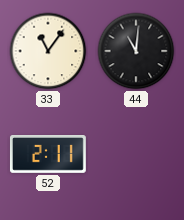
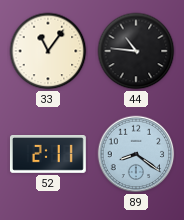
44: 11:01 -> 10:46
89: none -> 8:21
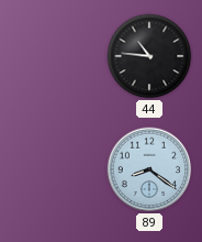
33: 11:06 -> none
52: 2:11 -> none
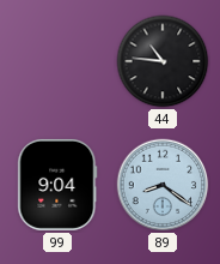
99: none -> 9:04
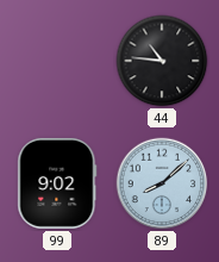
99: 9:04 -> 9:02
89: 8:21 -> 8:08
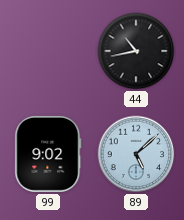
44: 10:46 -> 10:43
89: 8:08 -> 5:08
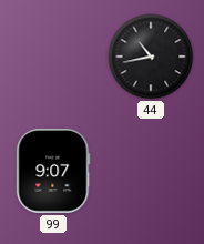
99: 9:02 -> 9:07
89: 5:08 -> none
